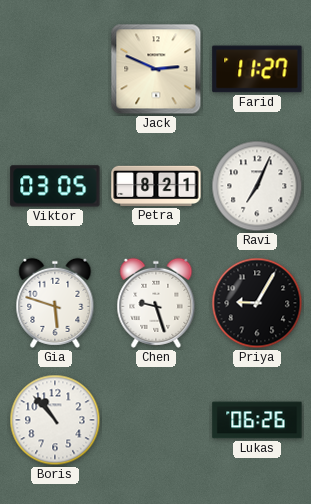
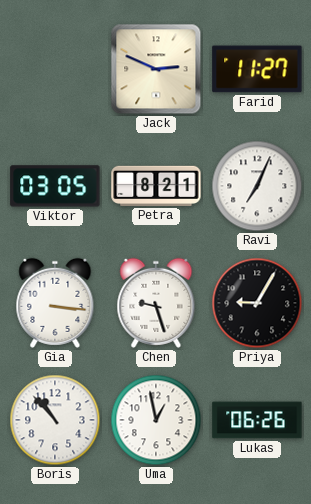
Gia: 5:48 -> 3:16
Uma: none -> 12:58
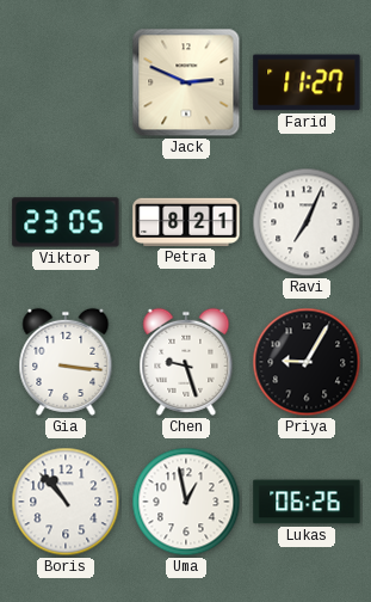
Viktor: 03:05 -> 23:05
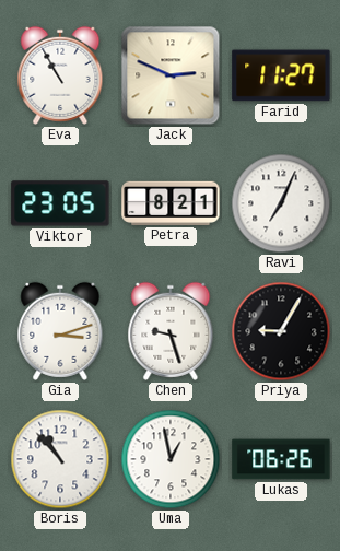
Eva: none -> 10:55
Gia: 3:16 -> 3:12
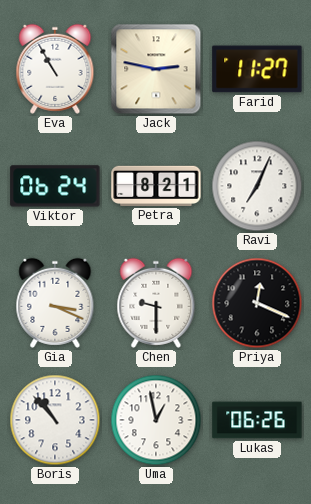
Jack: 2:49 -> 2:47
Viktor: 23:05 -> 06:24
Gia: 3:12 -> 3:19
Chen: 9:27 -> 9:30
Priya: 9:05 -> 12:19
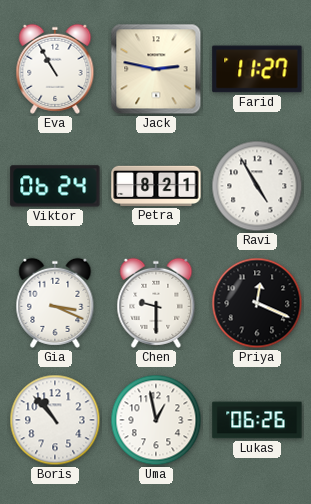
Ravi: 7:04 -> 4:55
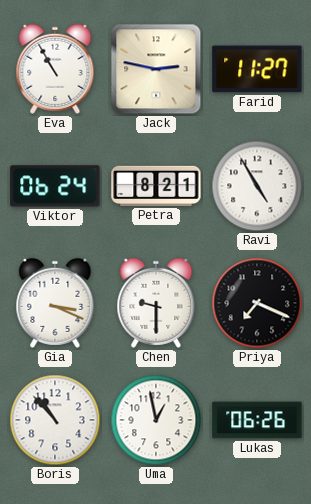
Priya: 12:19 -> 7:19
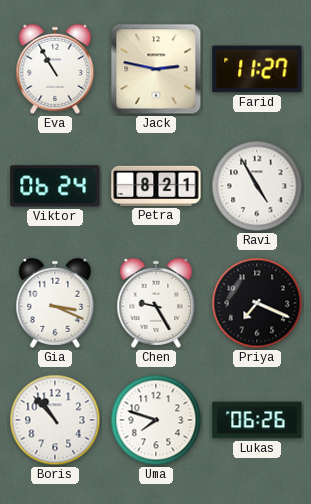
Chen: 9:30 -> 9:25
Uma: 12:58 -> 7:48
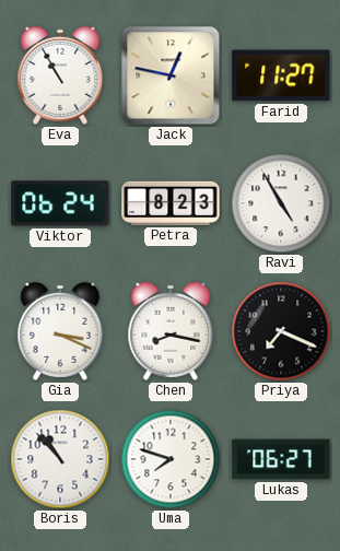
Jack: 2:47 -> 12:47
Petra: 8:21 -> 8:23
Chen: 9:25 -> 8:17
Lukas: 06:26 -> 06:27
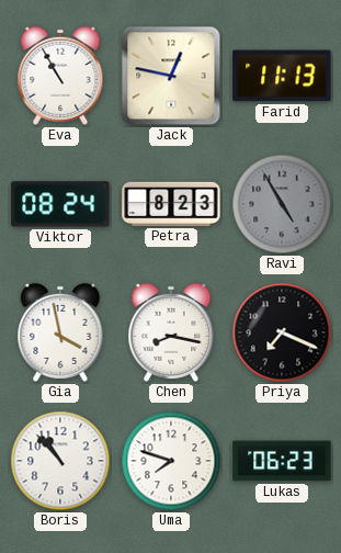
Farid: 11:27 -> 11:13
Viktor: 06:24 -> 08:24
Ravi dial: white -> grey
Gia: 3:19 -> 3:58
Lukas: 06:27 -> 06:23
